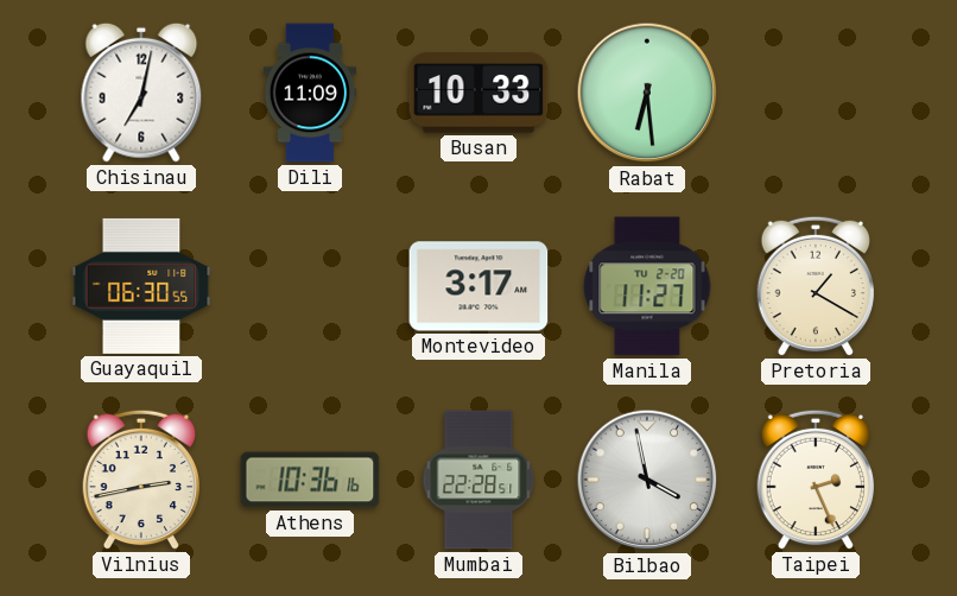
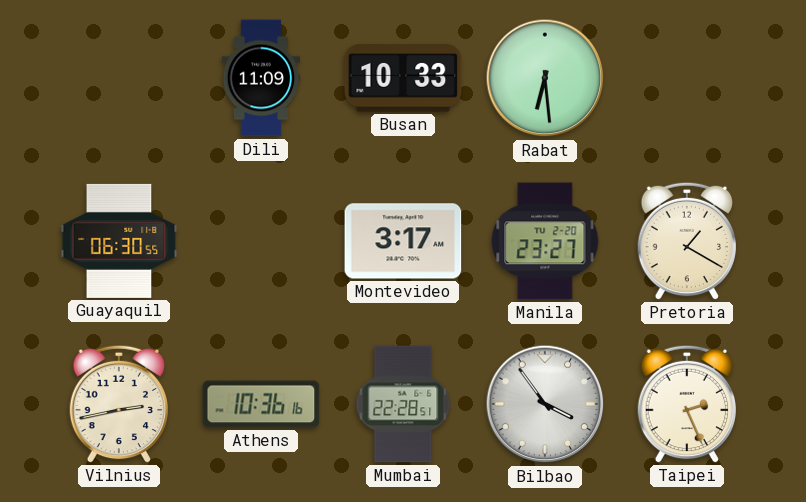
Chisinau: 7:02 -> none
Manila: 11:27 -> 23:27
Bilbao: 3:58 -> 3:54
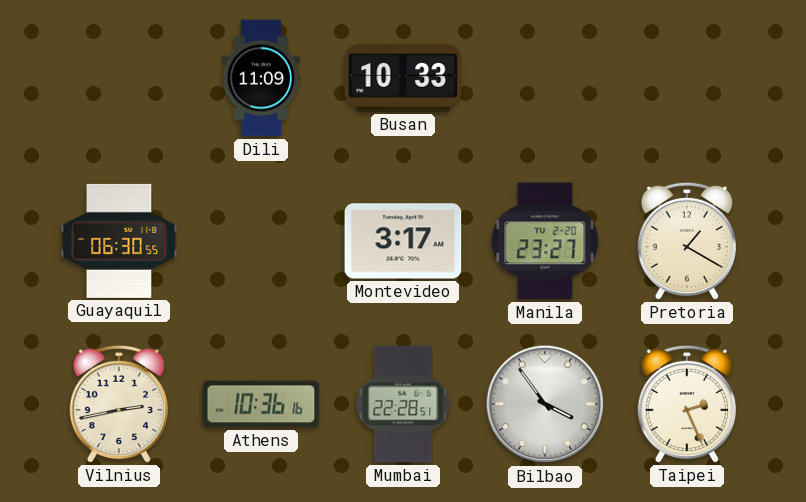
Rabat: 6:29 -> none
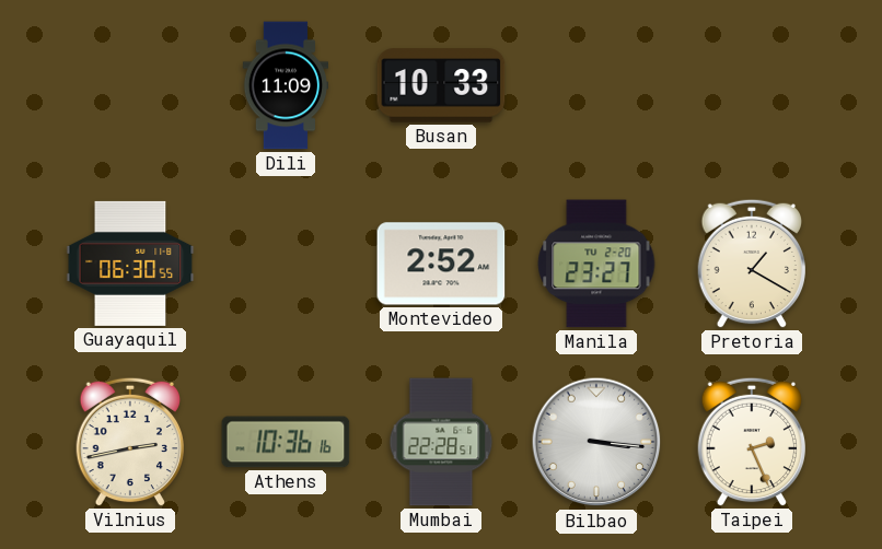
Montevideo: 3:17 -> 2:52
Bilbao: 3:54 -> 3:16
